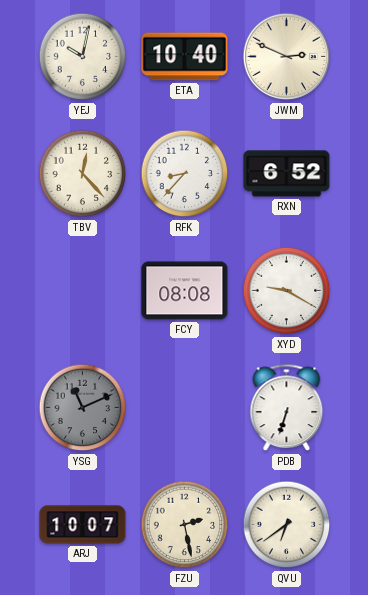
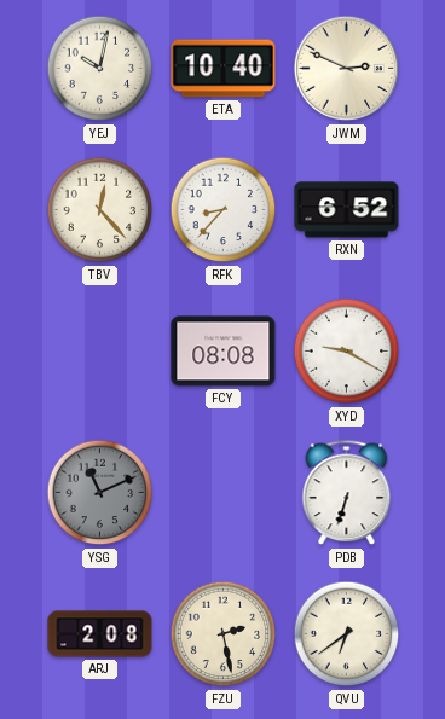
ARJ: 10:07 -> 2:08
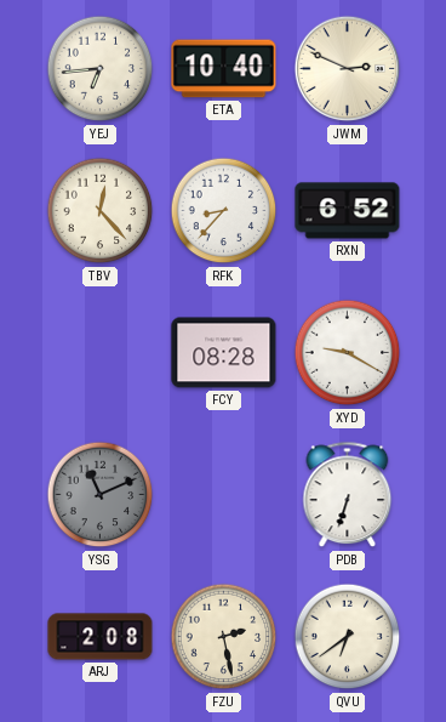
YEJ: 10:02 -> 6:44
FCY: 08:08 -> 08:28
